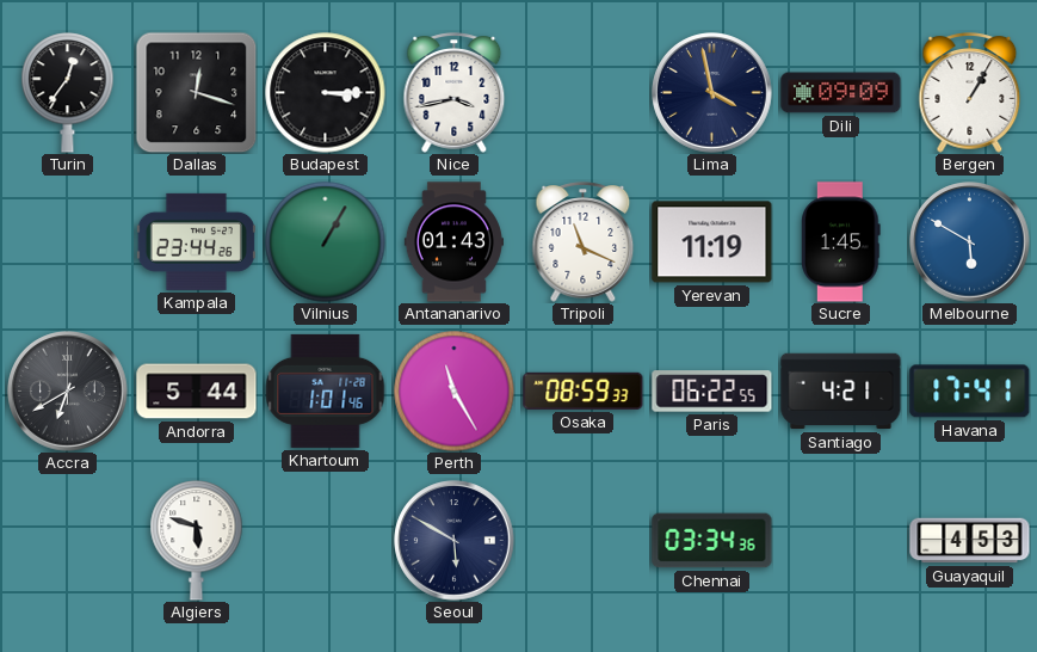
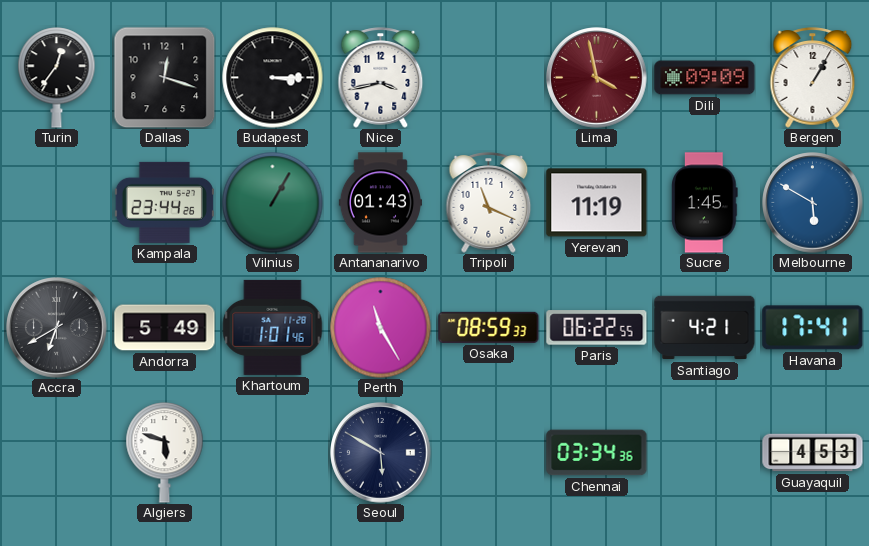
Lima dial: navy -> burgundy
Andorra: 5:44 -> 5:49
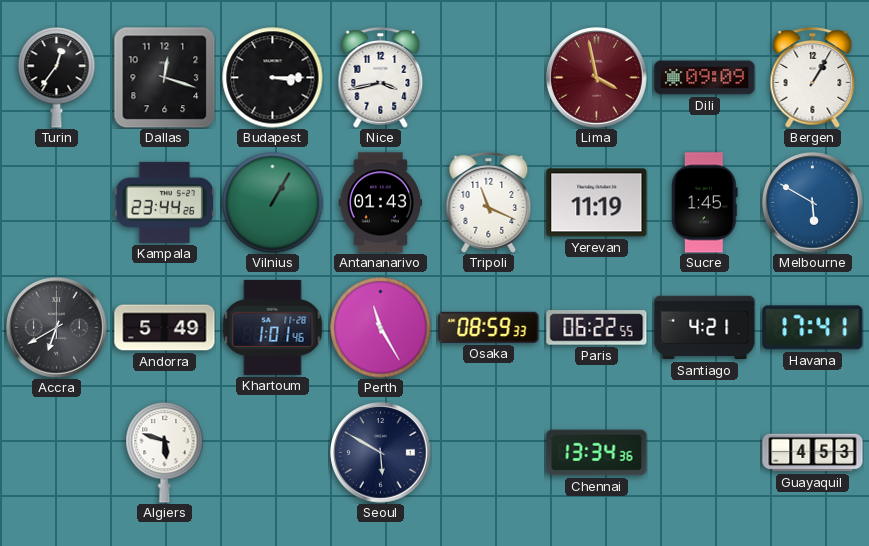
Chennai: 03:34 -> 13:34
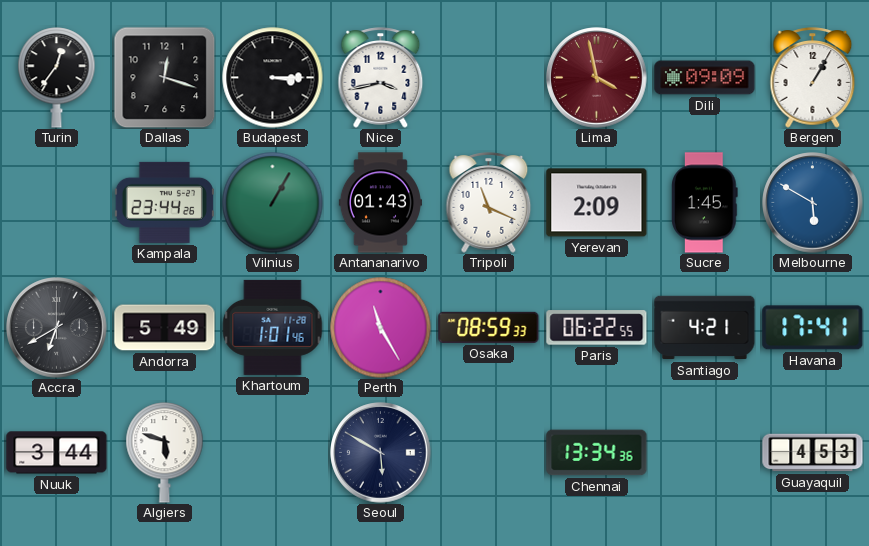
Yerevan: 11:19 -> 2:09
Nuuk: none -> 3:44
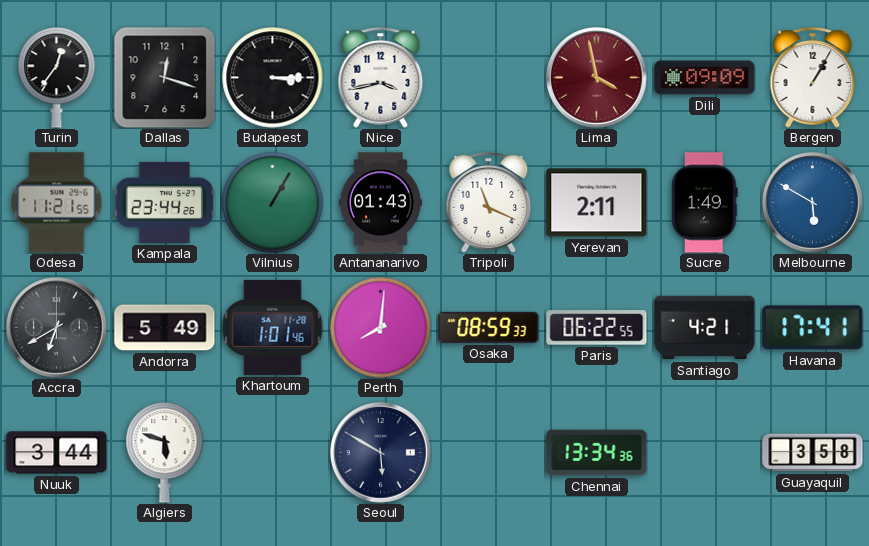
Odesa: none -> 11:21
Yerevan: 2:09 -> 2:11
Sucre: 1:45 -> 1:49
Perth: 11:25 -> 8:01
Guayaquil: 4:53 -> 3:58
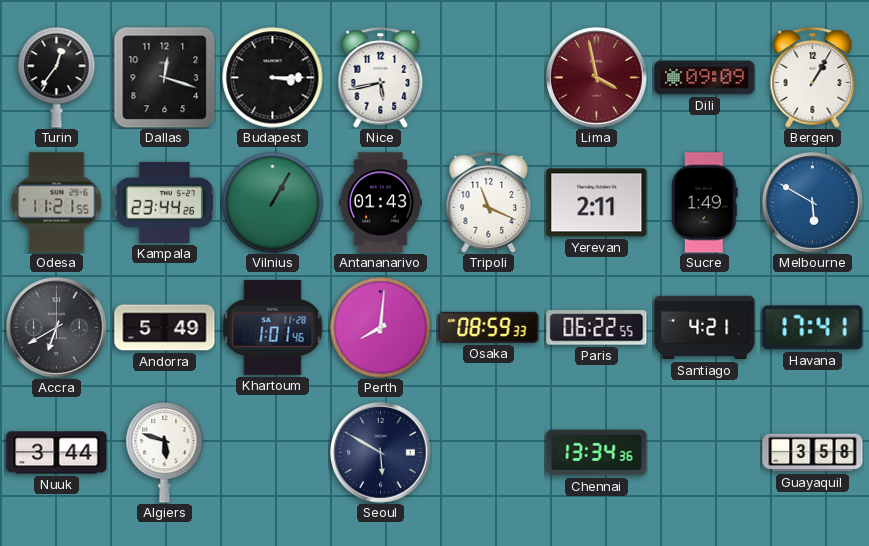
Nice: 3:43 -> 5:43
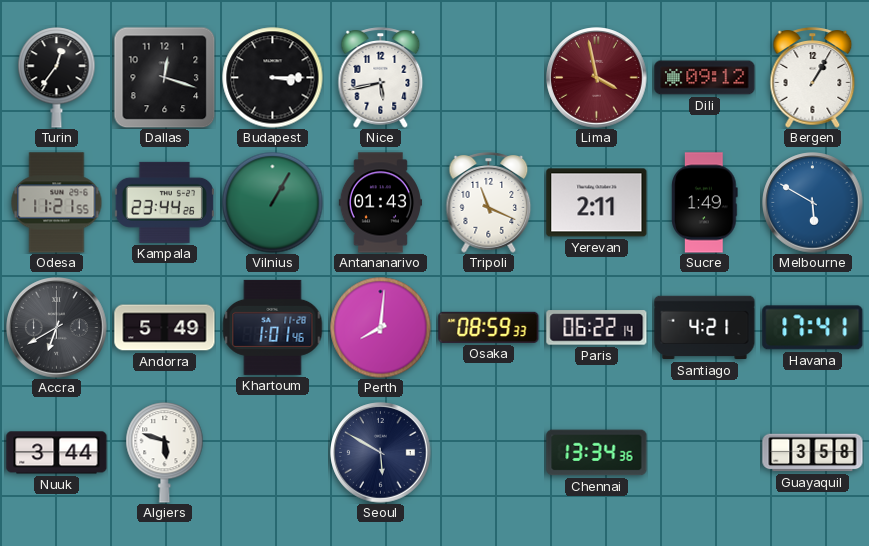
Dili: 09:09 -> 09:12
Paris: 06:22:55 -> 06:22:14
